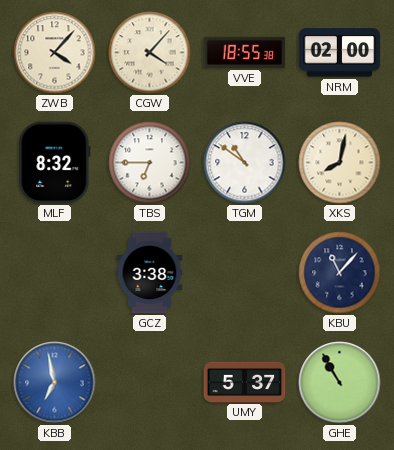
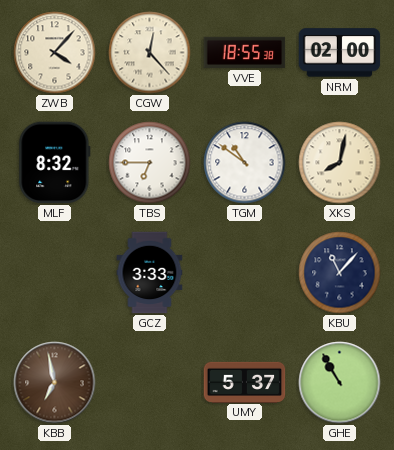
CGW: 4:07 -> 12:23
GCZ: 3:38 -> 3:33
KBB dial: blue -> brown
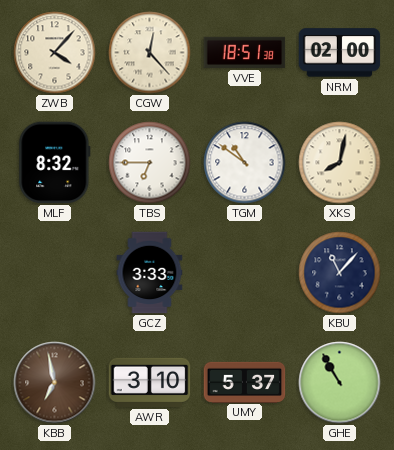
VVE: 18:55 -> 18:51
AWR: none -> 3:10
